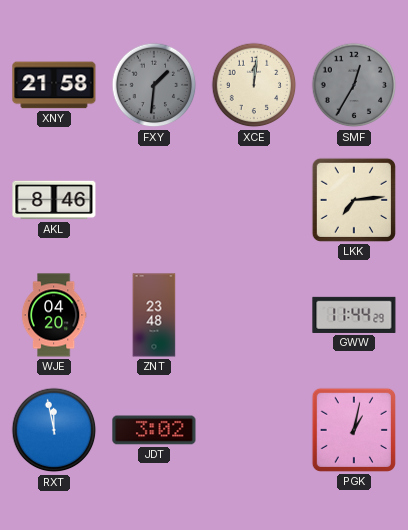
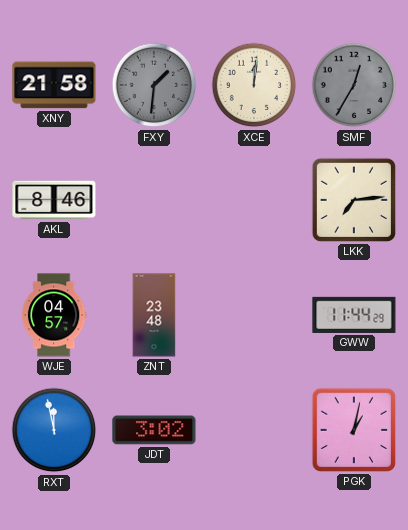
WJE: 04:20 -> 04:57
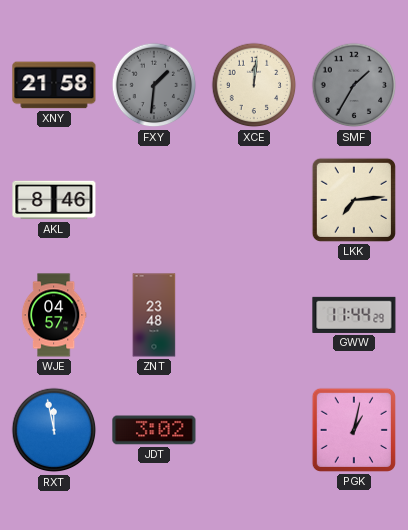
SMF: 12:35 -> 1:35
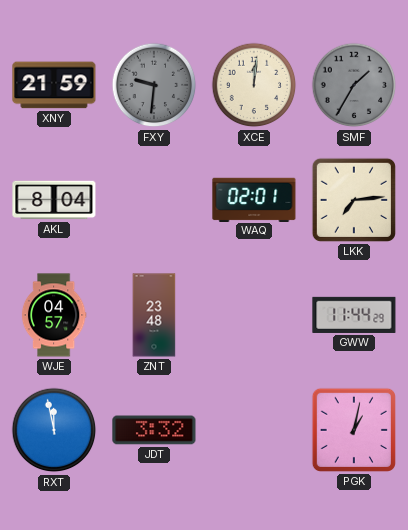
XNY: 21:58 -> 21:59
FXY: 1:31 -> 9:31
AKL: 8:46 -> 8:04
WAQ: none -> 02:01
JDT: 3:02 -> 3:32
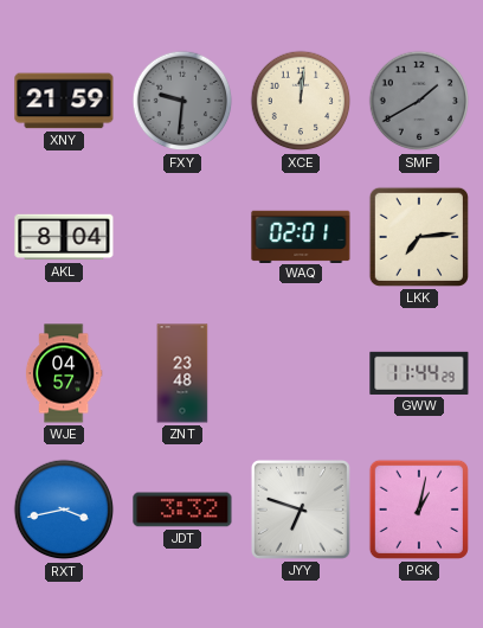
SMF: 1:35 -> 1:40
RXT: 11:58 -> 3:43
JYY: none -> 6:48
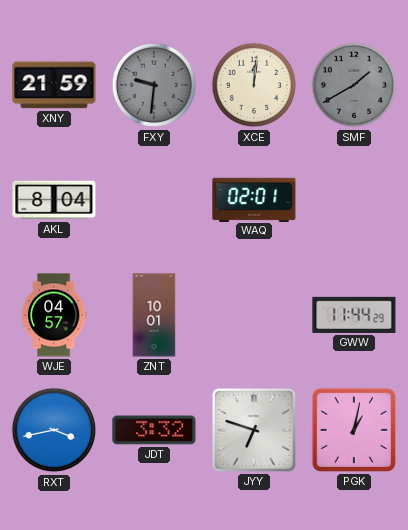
LKK: 7:14 -> none
ZNT: 23:48 -> 10:01
